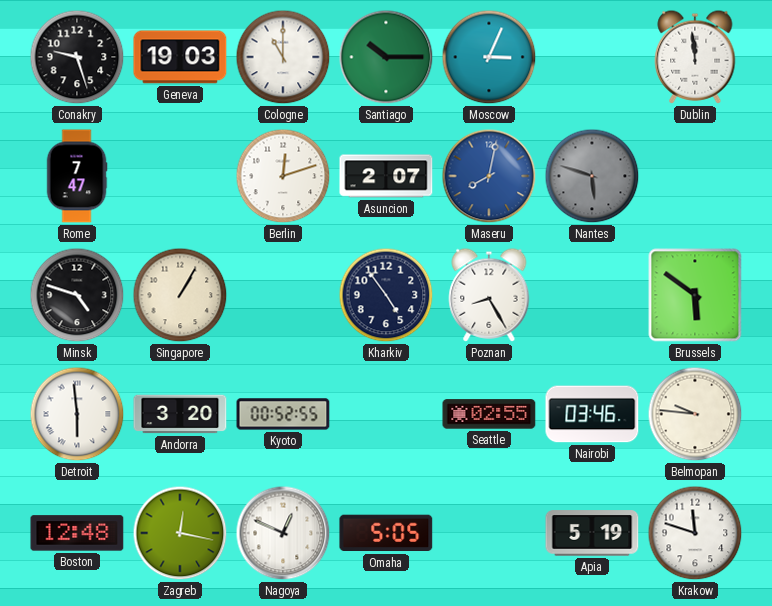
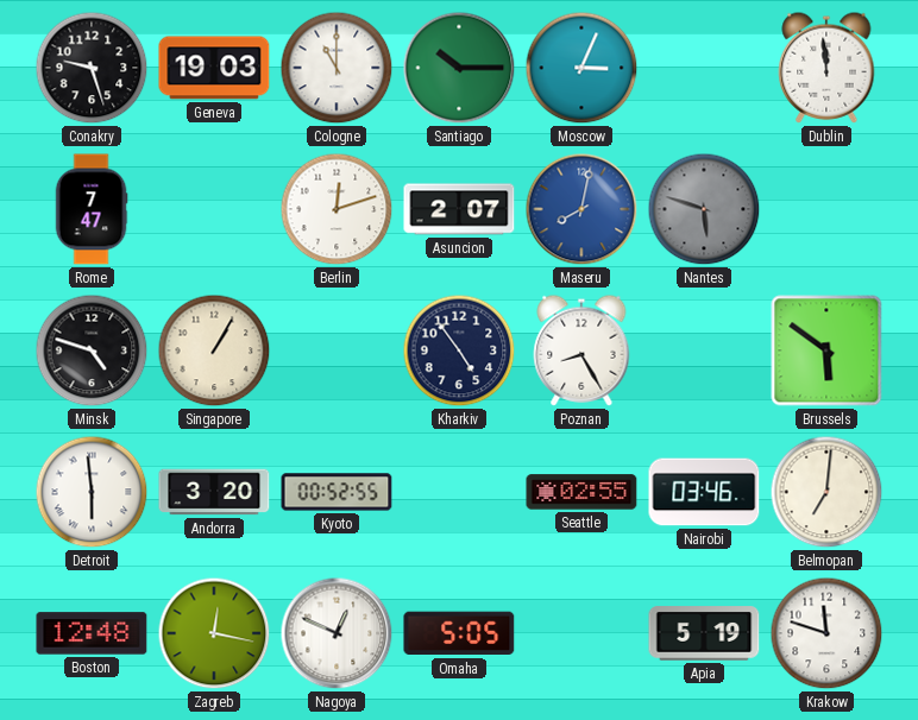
Belmopan: 9:46 -> 7:01
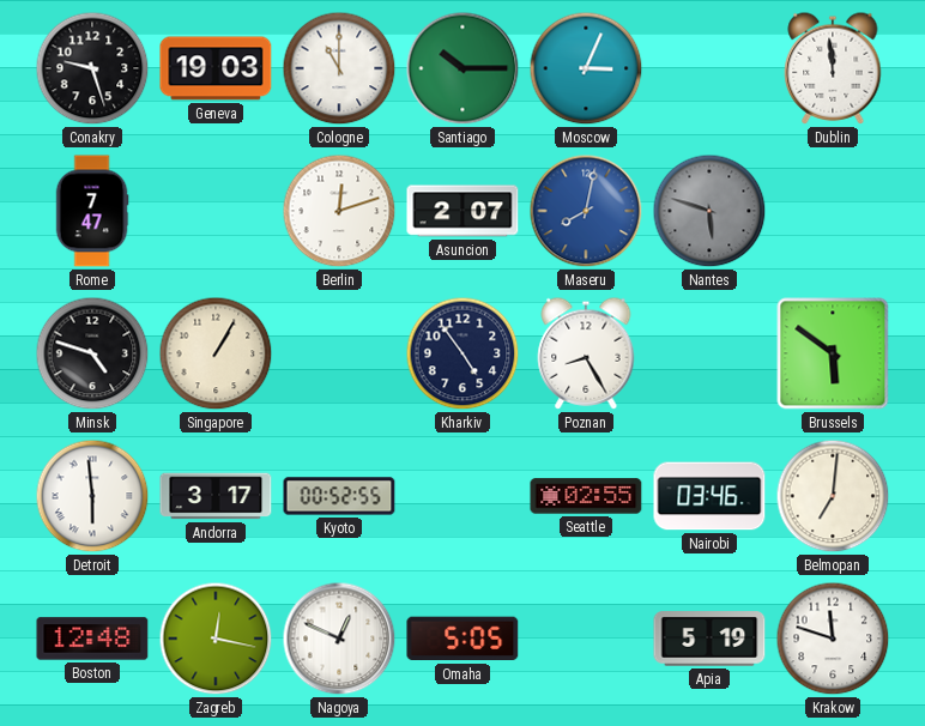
Andorra: 3:20 -> 3:17
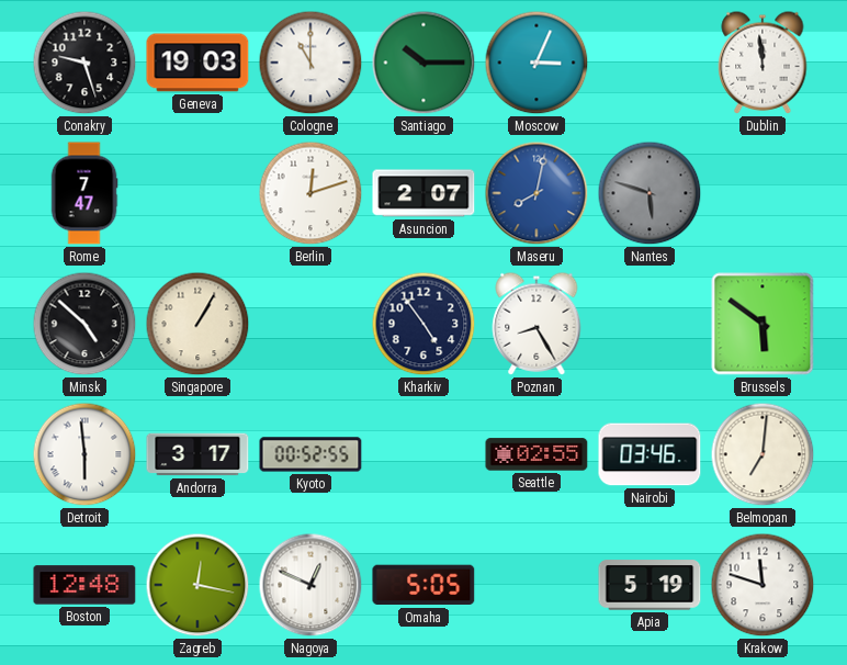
Minsk: 4:48 -> 4:52
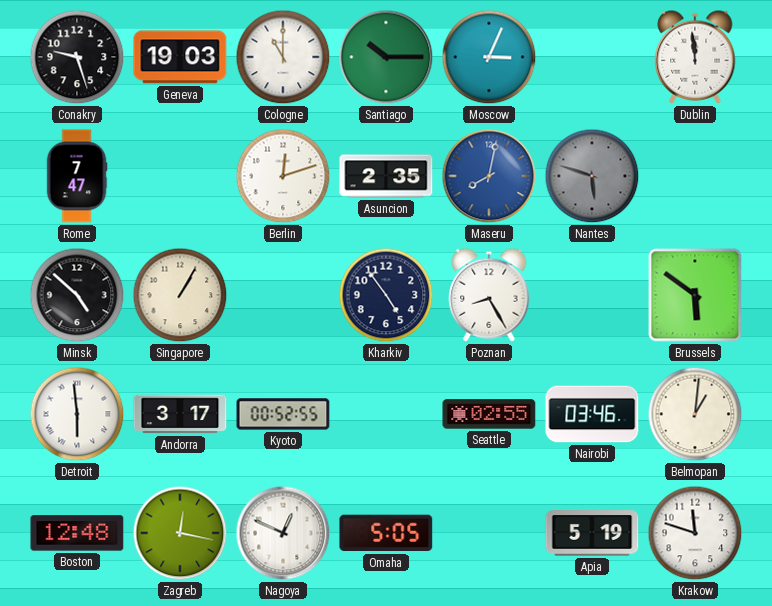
Asuncion: 2:07 -> 2:35
Belmopan: 7:01 -> 1:01
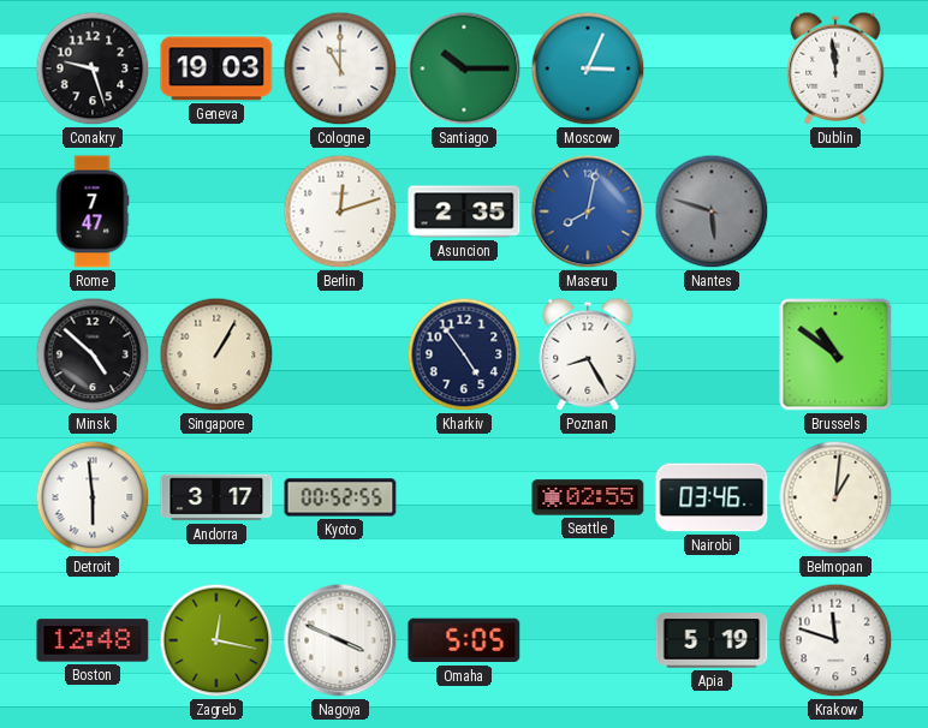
Brussels: 5:51 -> 10:51
Nagoya: 12:49 -> 3:49
